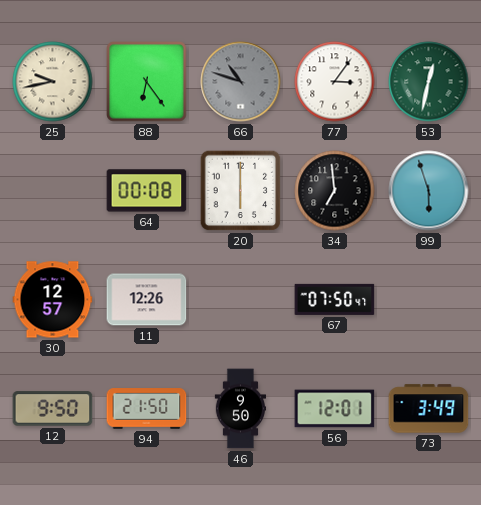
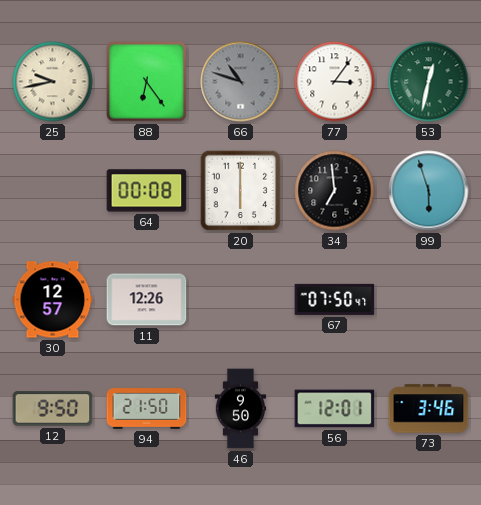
73: 3:49 -> 3:46
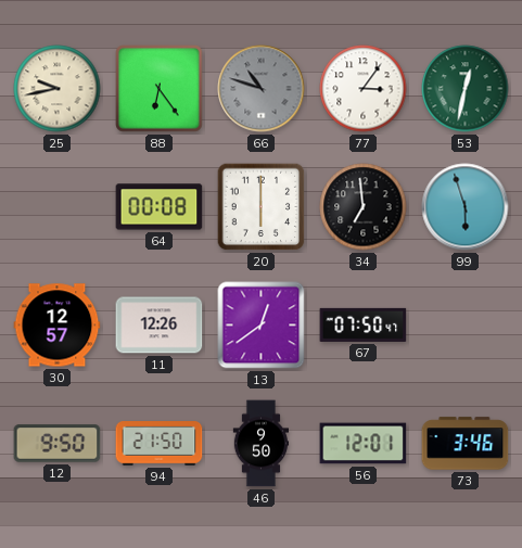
13: none -> 12:39
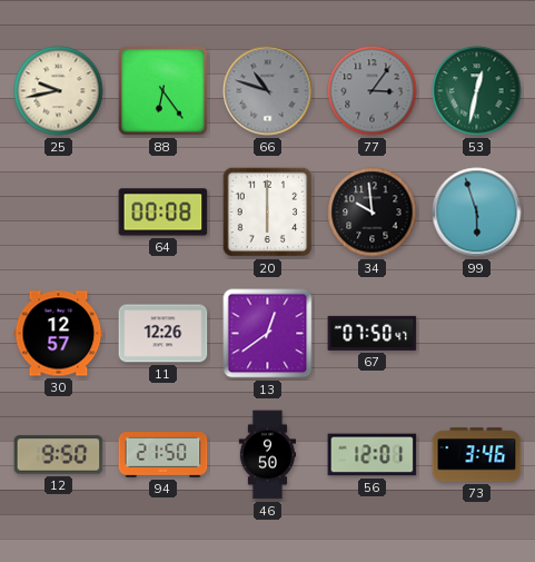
77 dial: white -> grey
34: 6:59 -> 9:59
